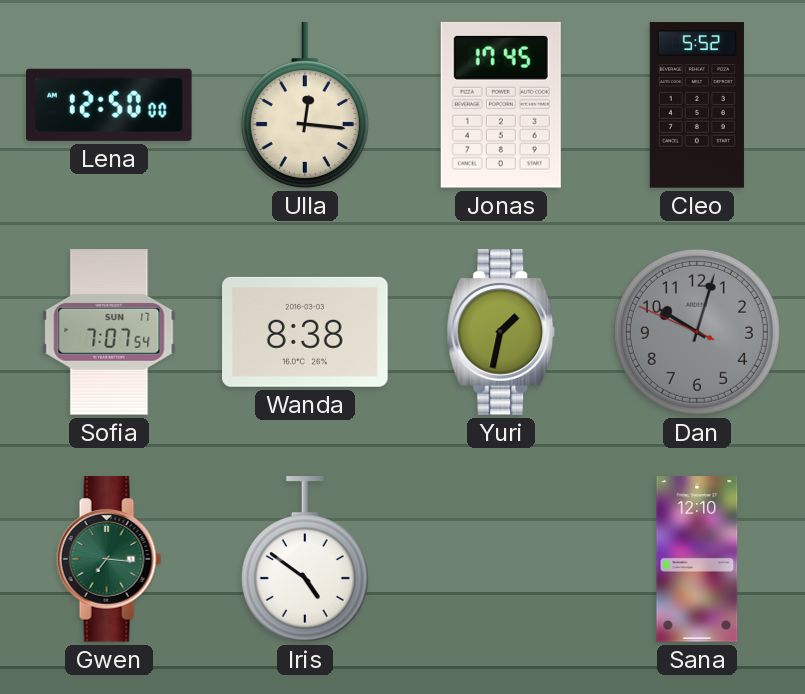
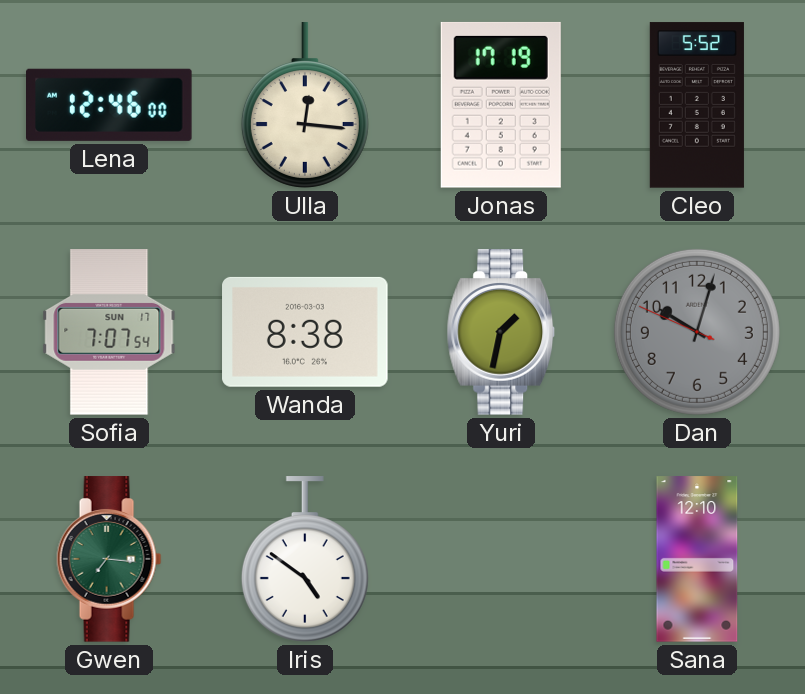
Lena: 12:50 -> 12:46
Jonas: 17:45 -> 17:19
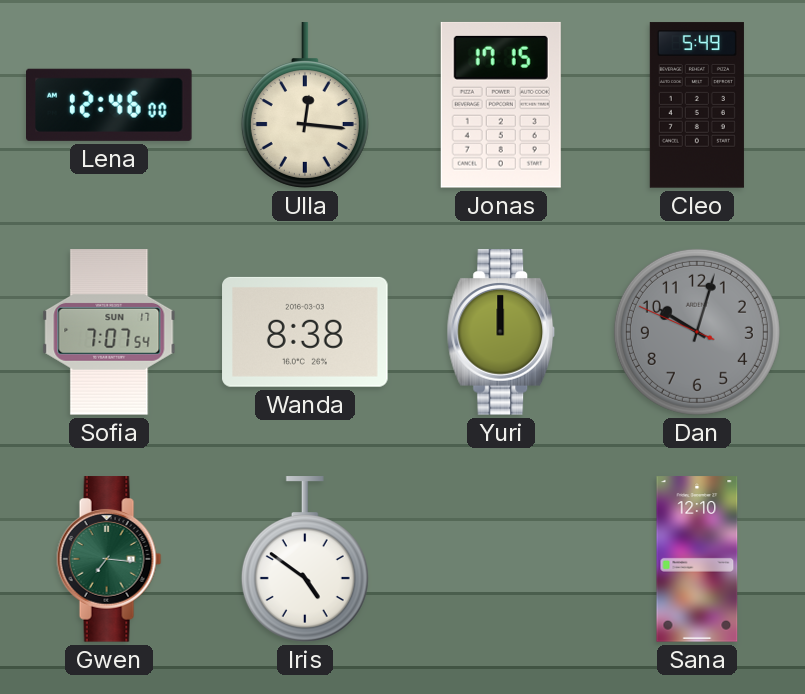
Jonas: 17:19 -> 17:15
Cleo: 5:52 -> 5:49
Yuri: 1:32 -> 12:00
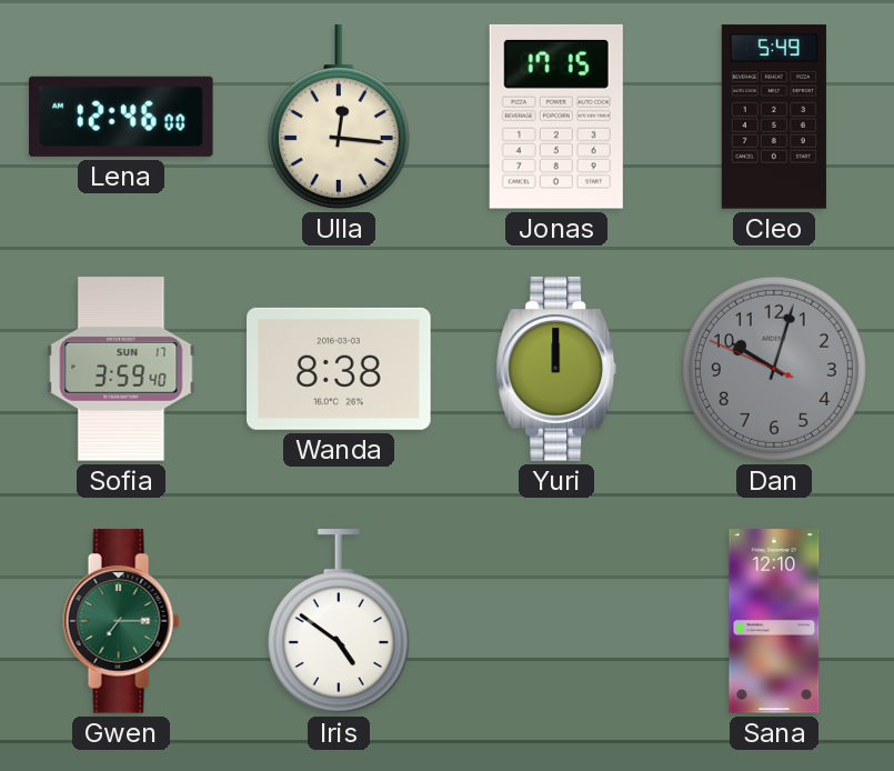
Sofia: 7:07 -> 3:59
Gwen: 7:16 -> 7:15
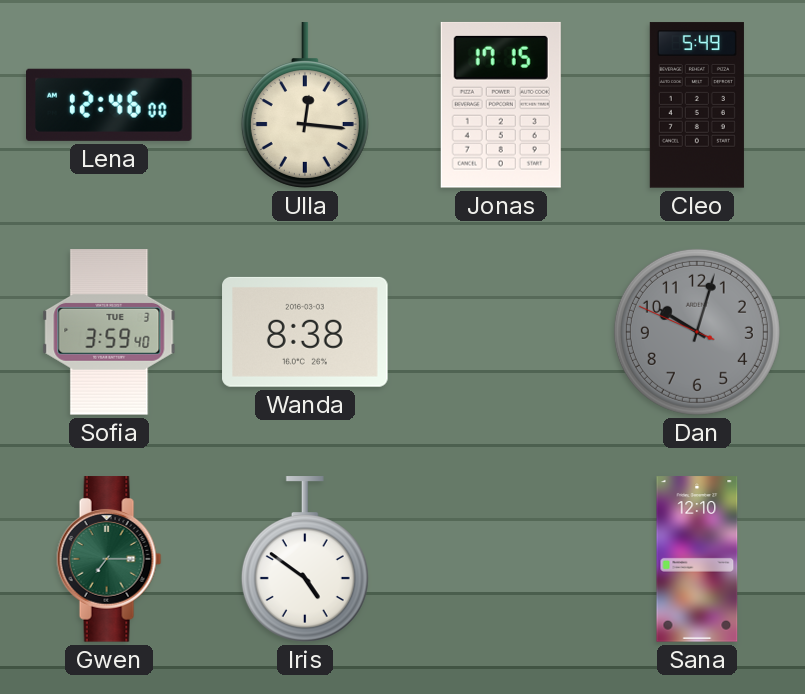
Sofia date: SUN 17 -> TUE 3
Yuri: 12:00 -> none
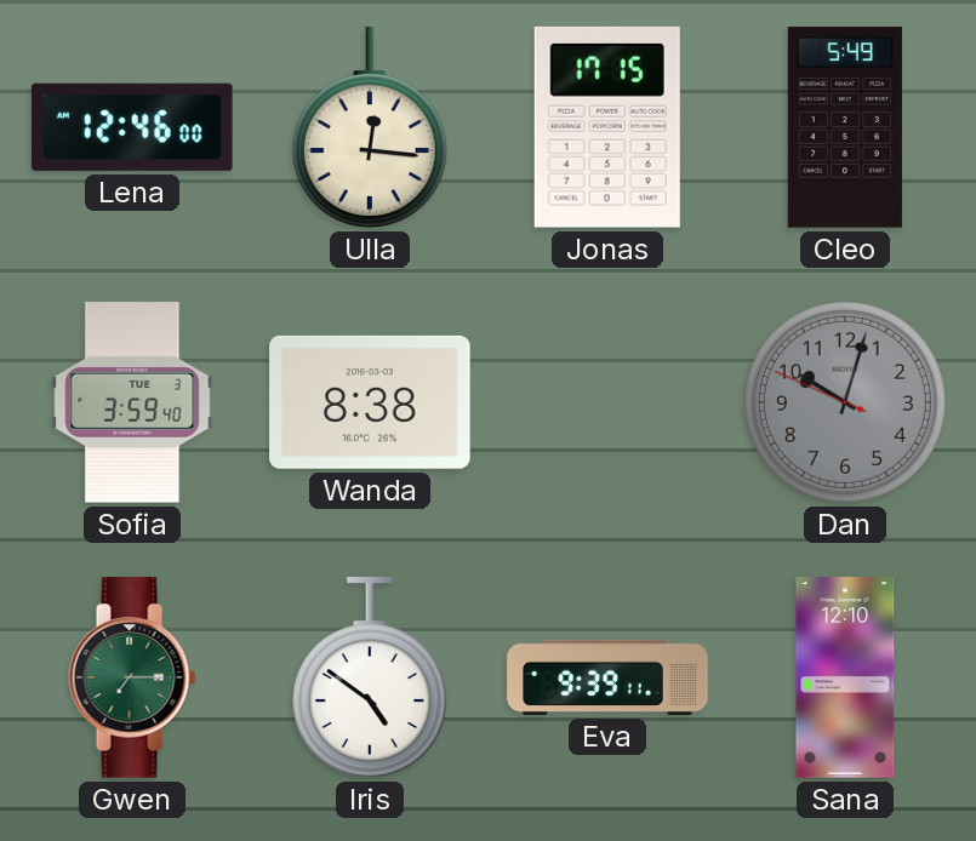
Eva: none -> 9:39
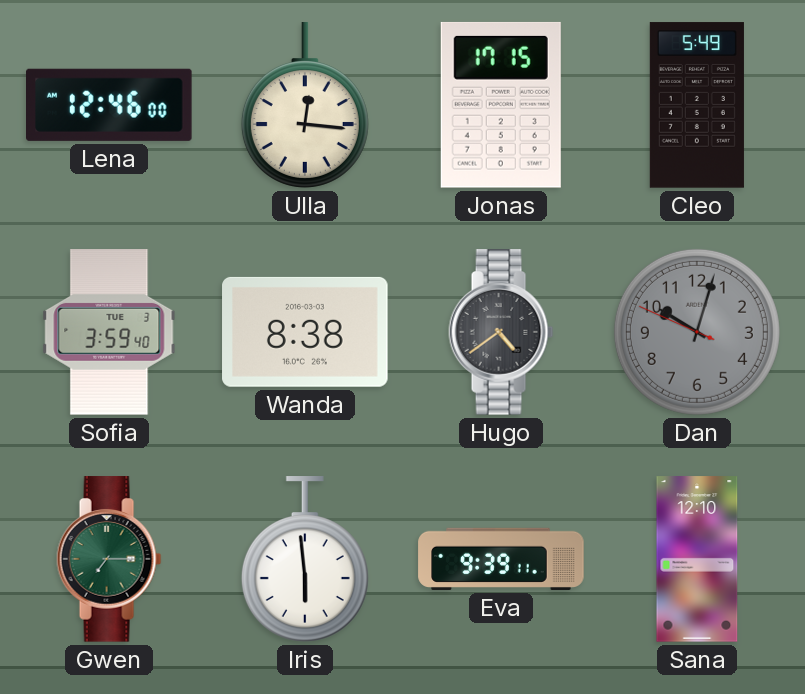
Hugo: none -> 4:39
Iris: 4:51 -> 5:59
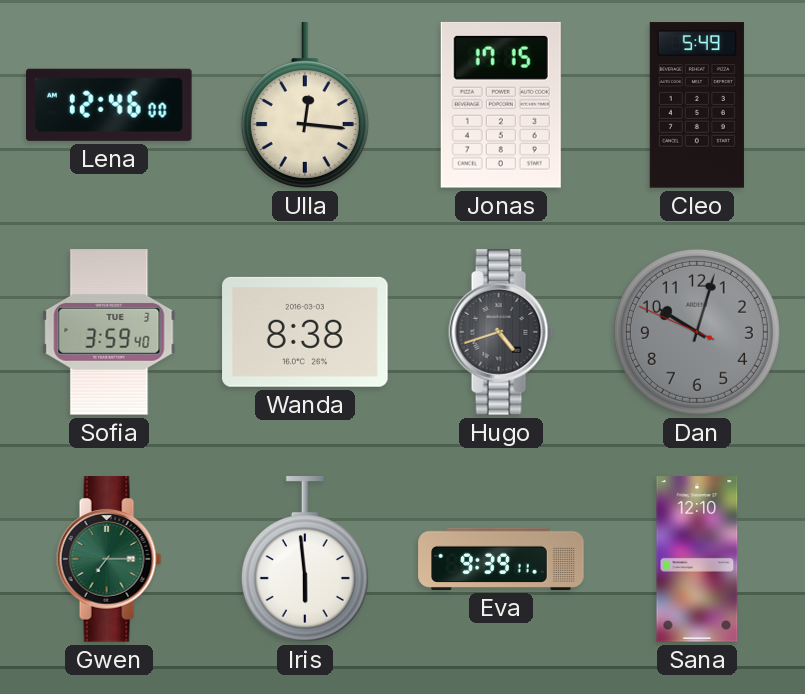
Hugo: 4:39 -> 4:42
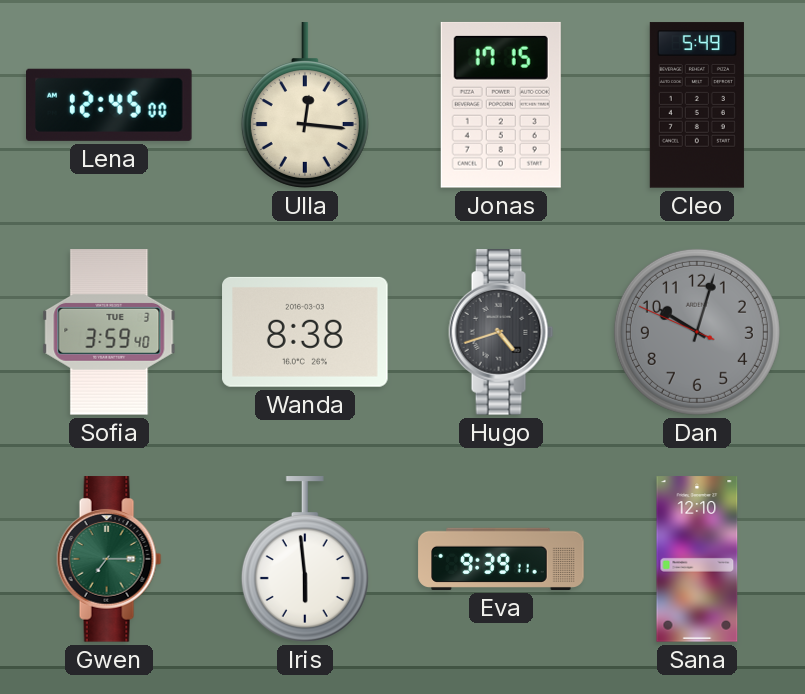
Lena: 12:46 -> 12:45
